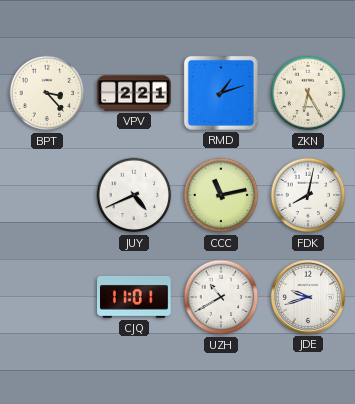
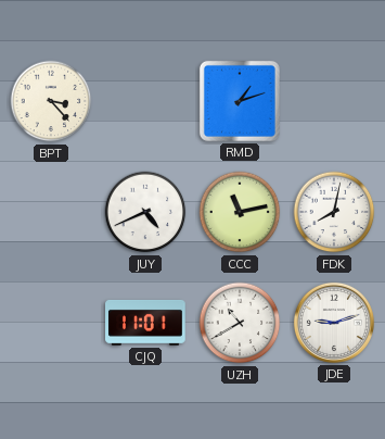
VPV: 2:21 -> none
ZKN: 6:25 -> none
JDE: 9:42 -> 9:12
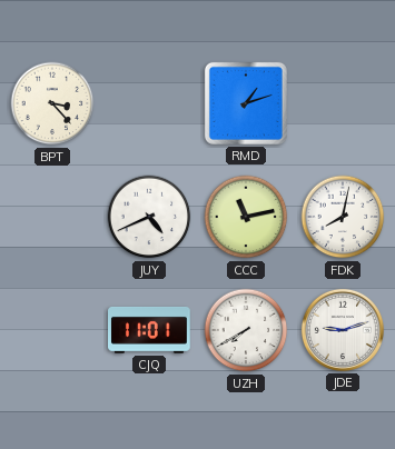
UZH: 10:40 -> 7:40
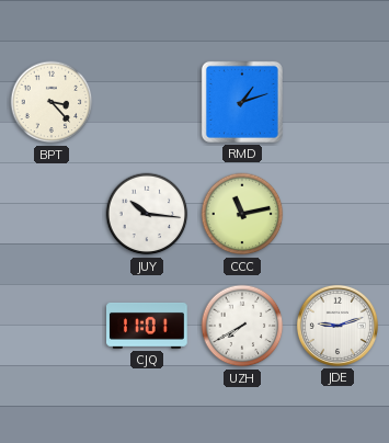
JUY: 4:41 -> 10:16
FDK: 8:02 -> none
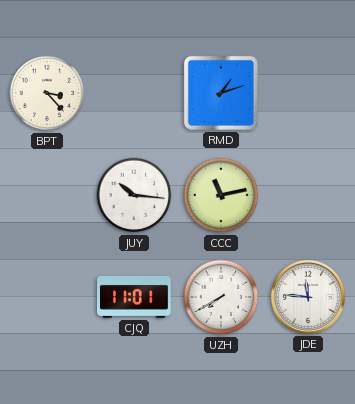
JDE: 9:12 -> 11:46
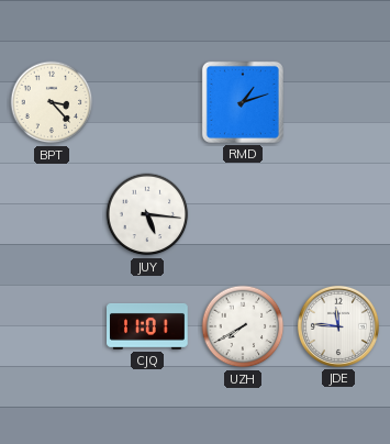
JUY: 10:16 -> 5:16
CCC: 11:13 -> none
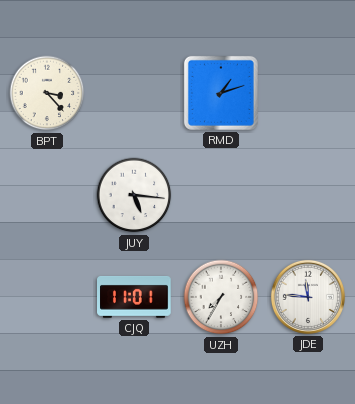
UZH: 7:40 -> 7:35
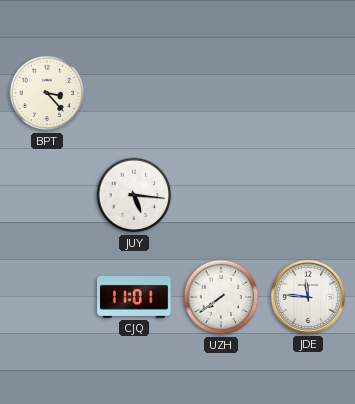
RMD: 1:12 -> none
UZH: 7:35 -> 7:39
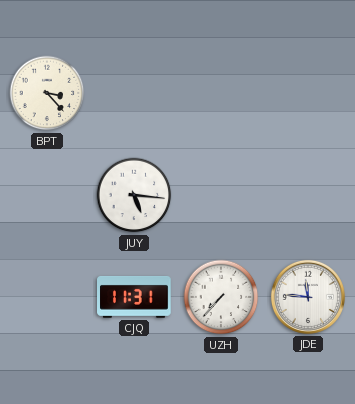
CJQ: 11:01 -> 11:31
UZH: 7:39 -> 7:37
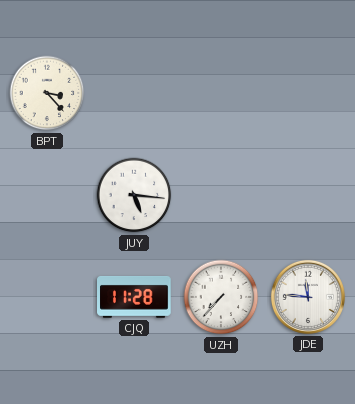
CJQ: 11:31 -> 11:28
